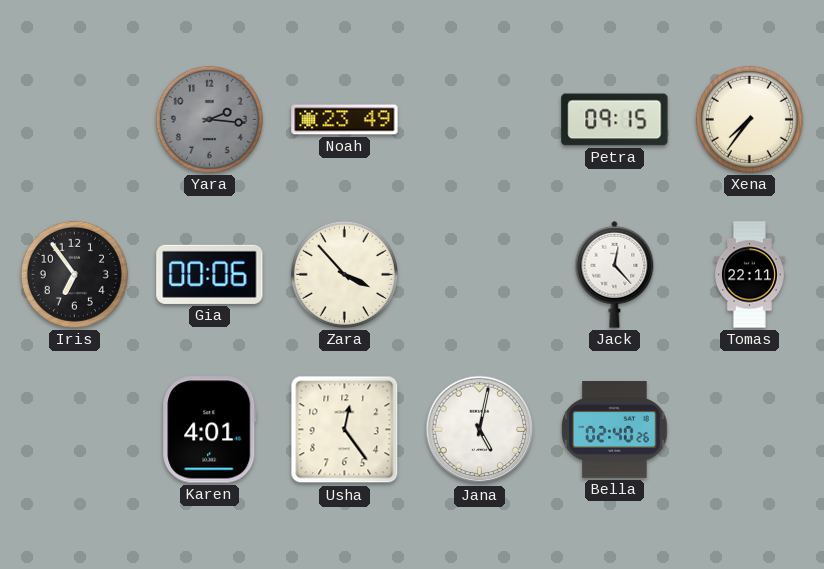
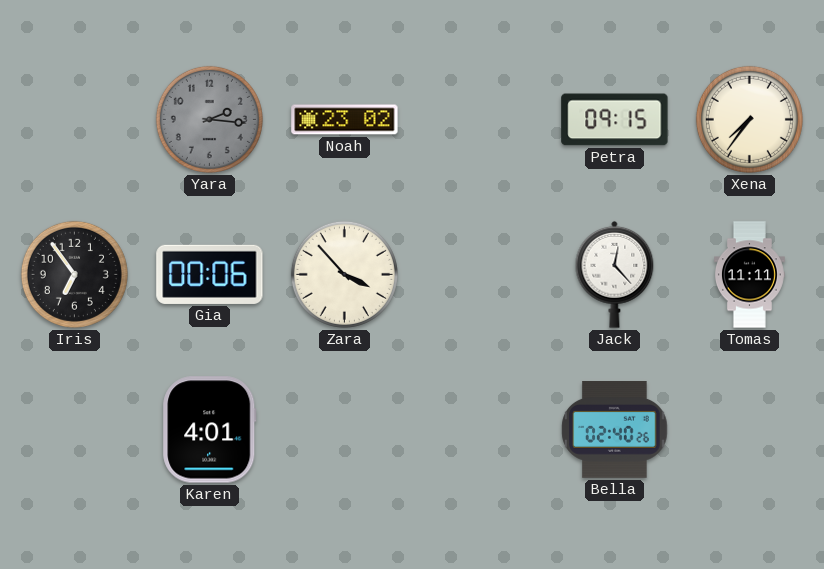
Noah: 23:49 -> 23:02
Tomas: 22:11 -> 11:11
Usha: 12:24 -> none
Jana: 5:02 -> none
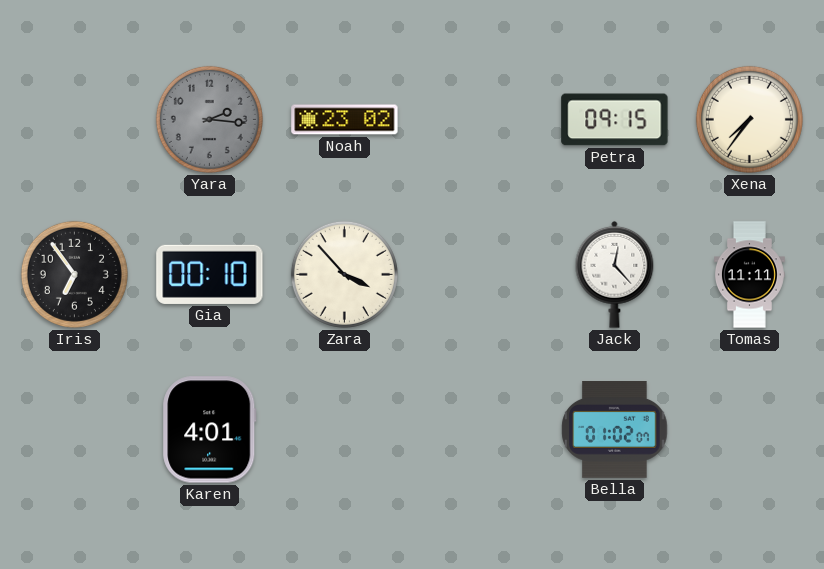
Gia: 00:06 -> 00:10
Bella: 02:40 -> 01:02
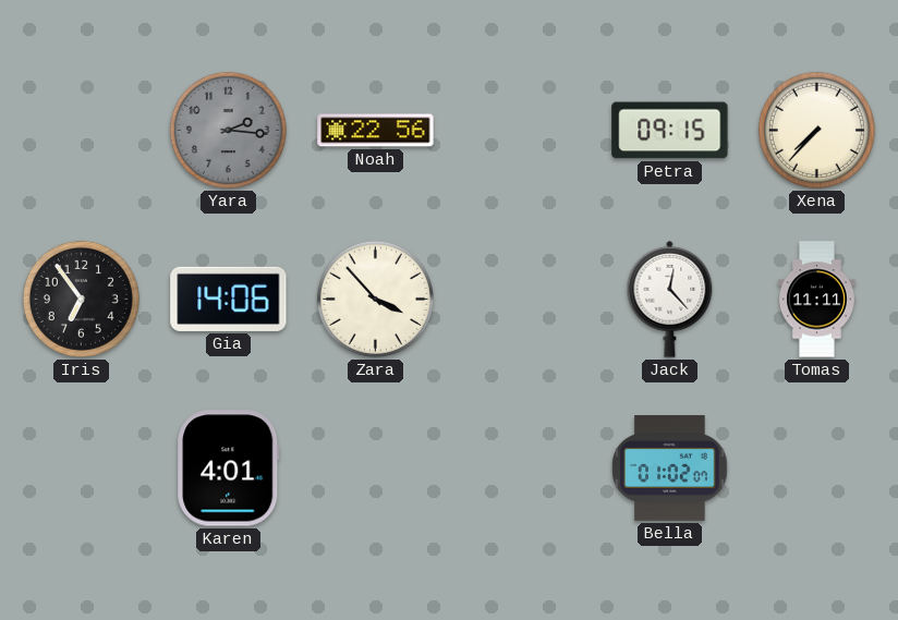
Noah: 23:02 -> 22:56
Xena: 7:36 -> 7:37
Gia: 00:10 -> 14:06
